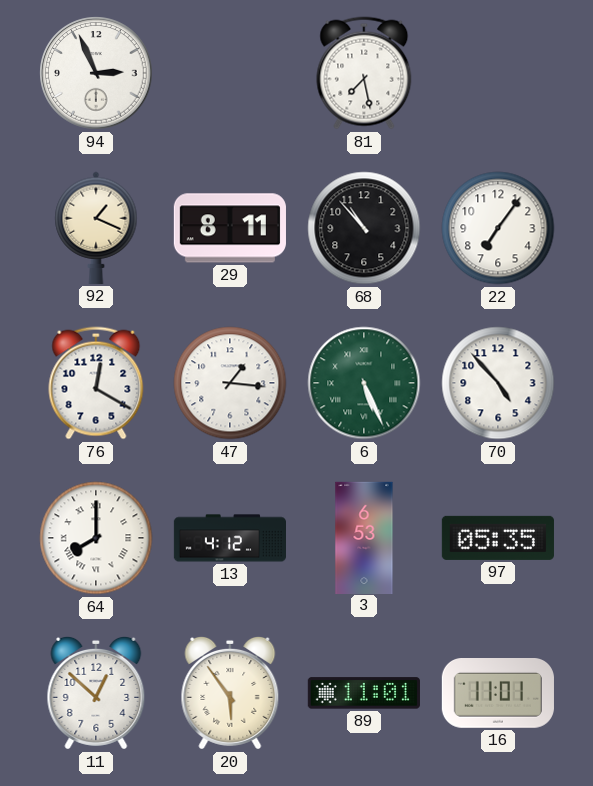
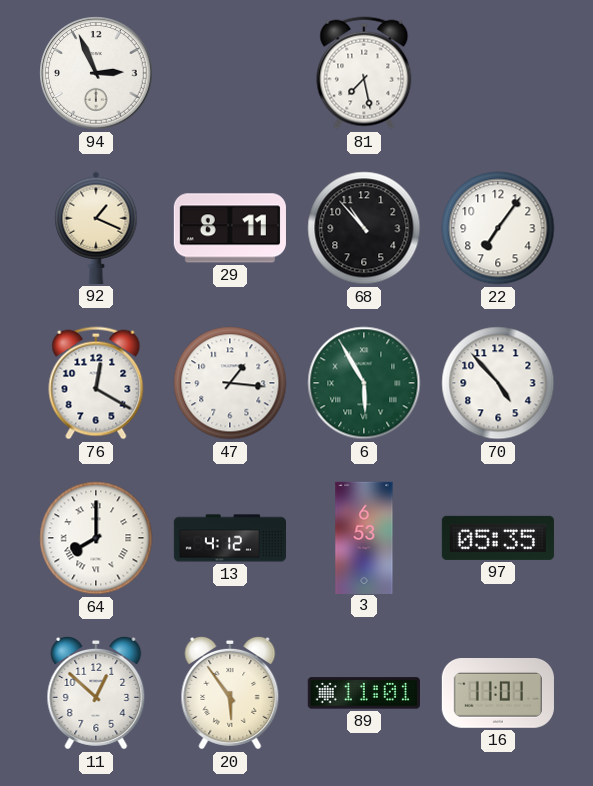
6: 5:26 -> 5:55
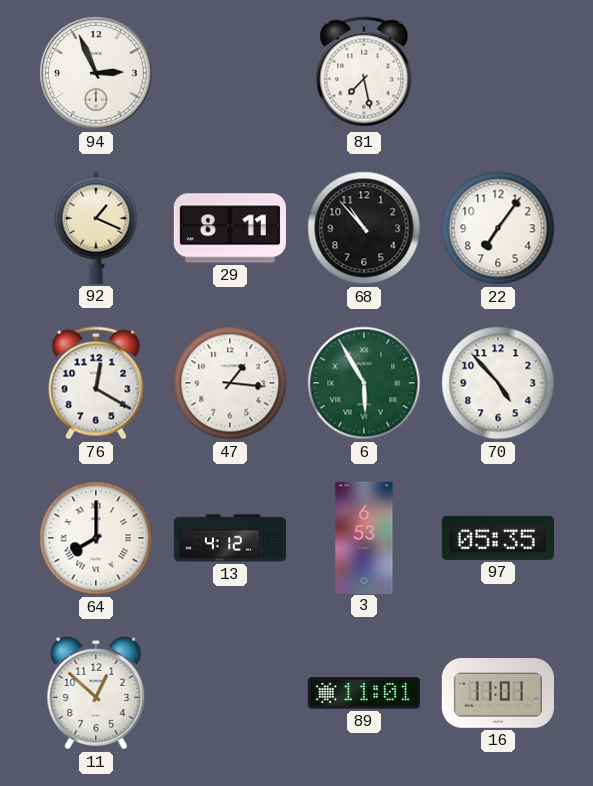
20: 5:54 -> none
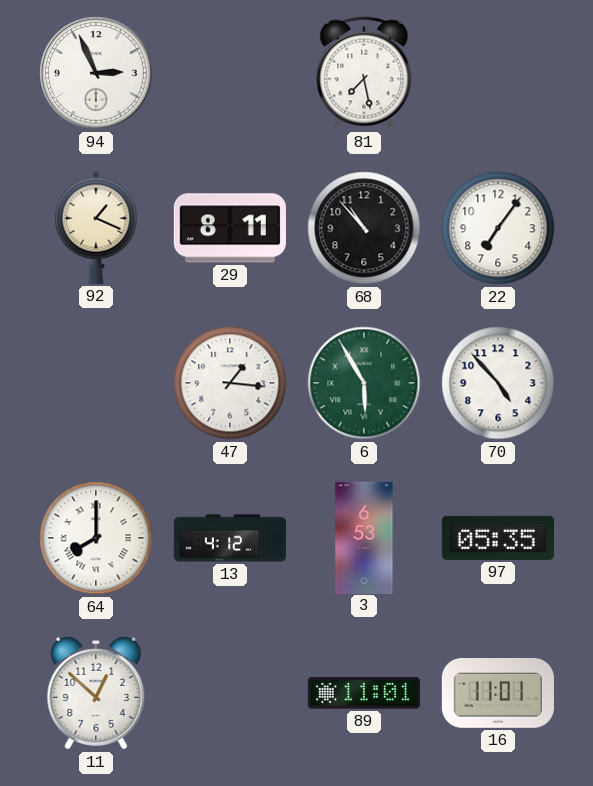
76: 12:20 -> none
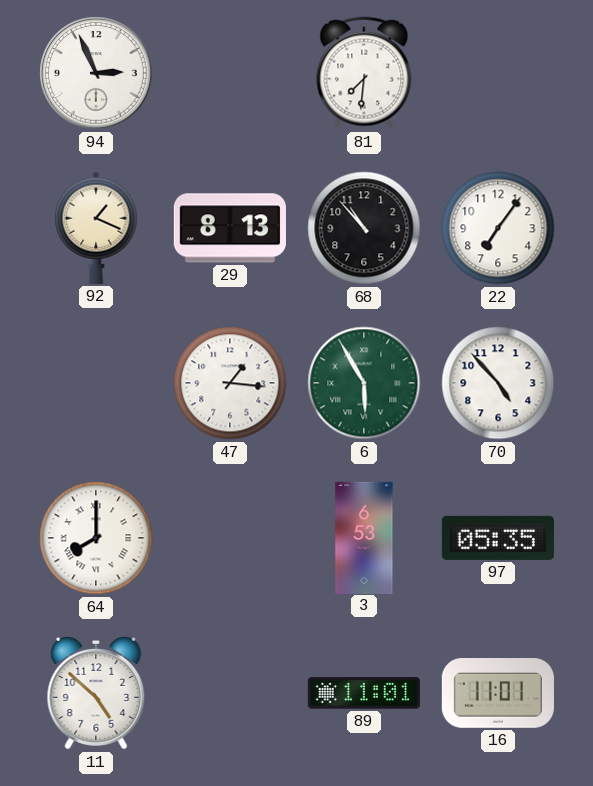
81: 7:28 -> 7:31
29: 8:11 -> 8:13
13: 4:12 -> none
11: 12:52 -> 4:52
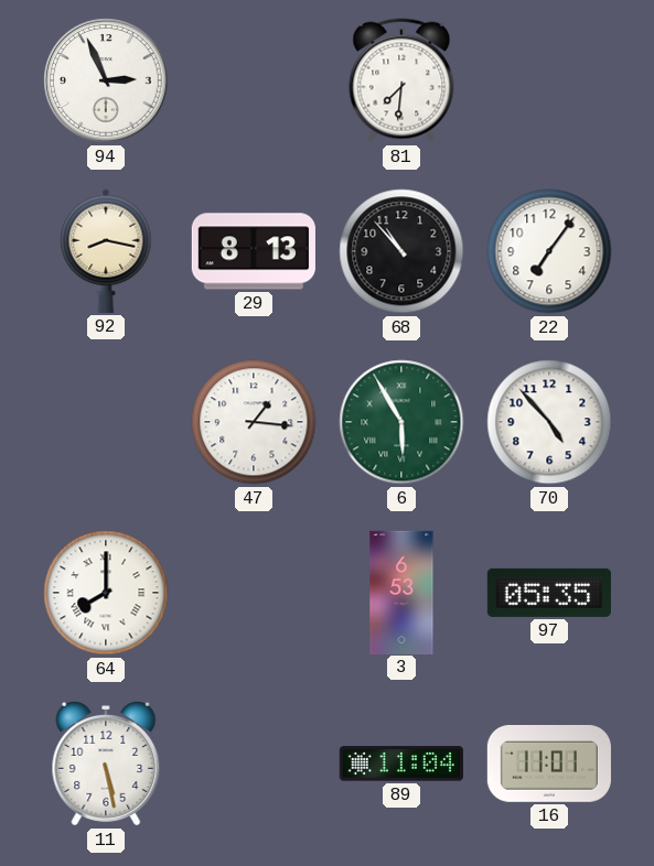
92: 1:19 -> 8:17
11: 4:52 -> 5:28
89: 11:01 -> 11:04
